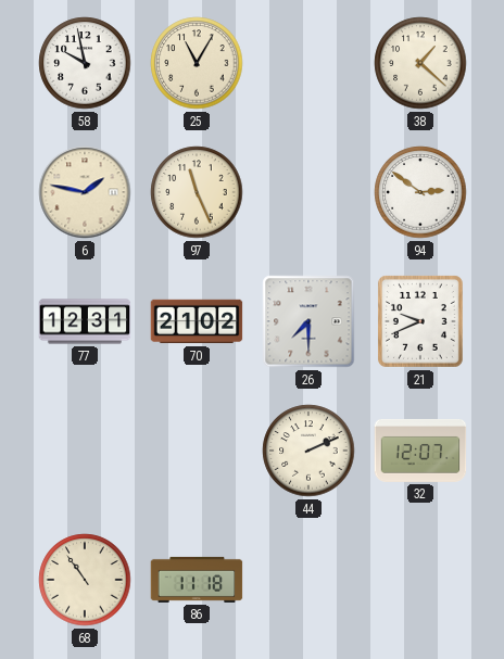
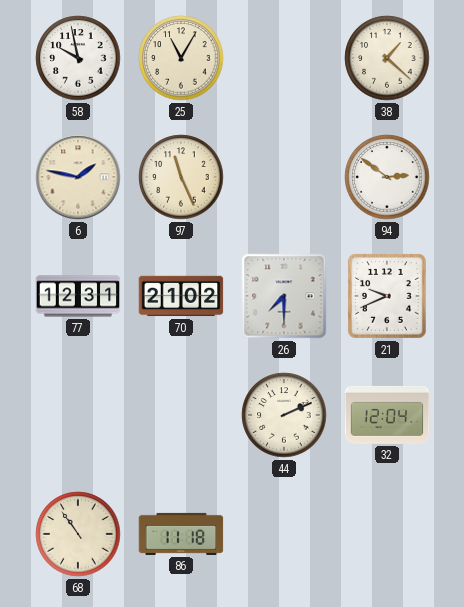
32: 12:07 -> 12:04
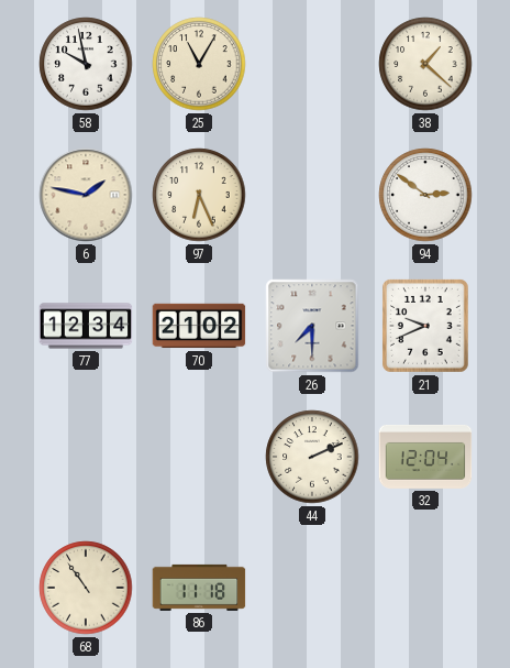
97: 11:26 -> 6:26
77: 12:31 -> 12:34
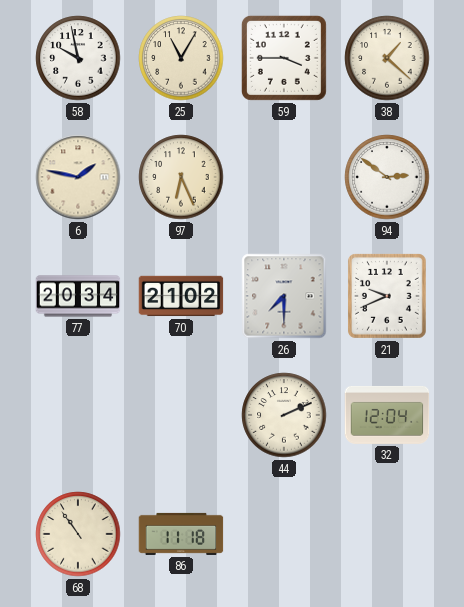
59: none -> 3:45
77: 12:34 -> 20:34
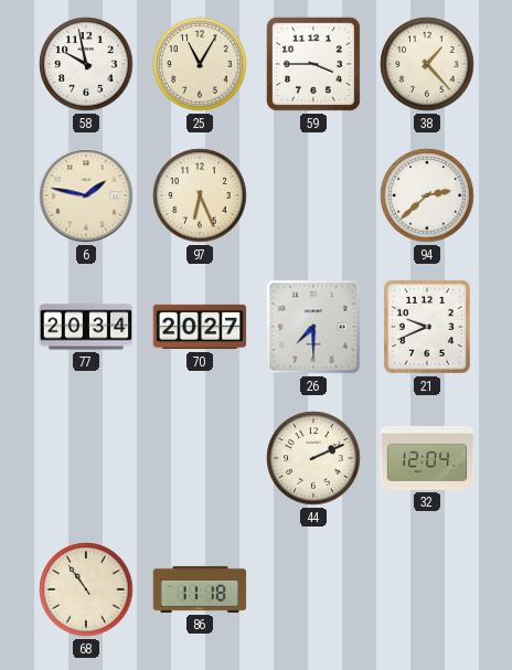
38: 1:22 -> 1:23
94: 2:51 -> 2:38
70: 21:02 -> 20:27
